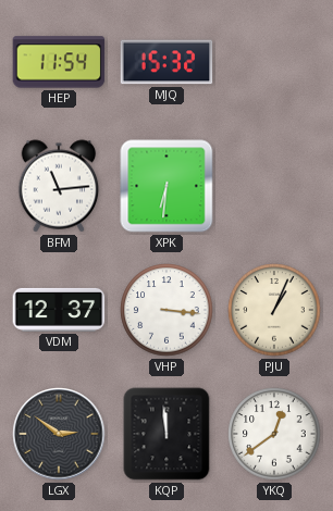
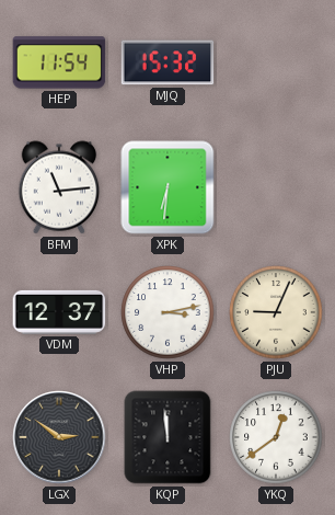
VHP: 3:16 -> 3:13
PJU: 1:04 -> 9:04
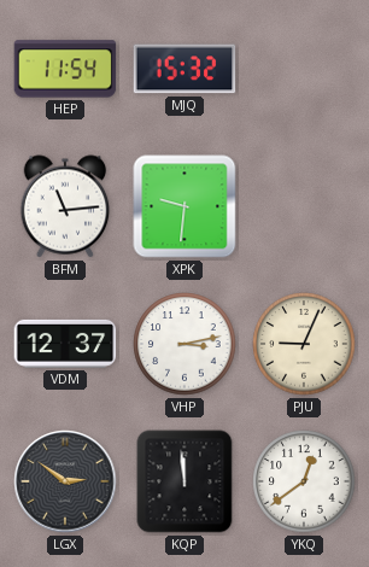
XPK: 6:31 -> 9:31
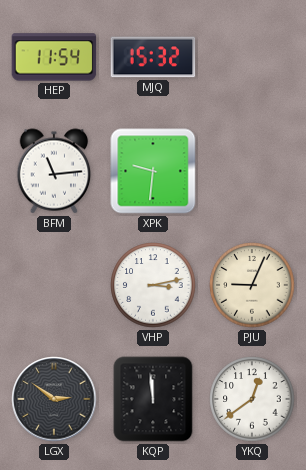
VDM: 12:37 -> none
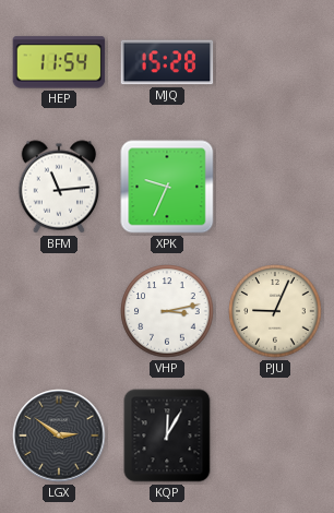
MJQ: 15:32 -> 15:28
XPK: 9:31 -> 9:34
KQP: 11:59 -> 12:05
YKQ: 12:39 -> none
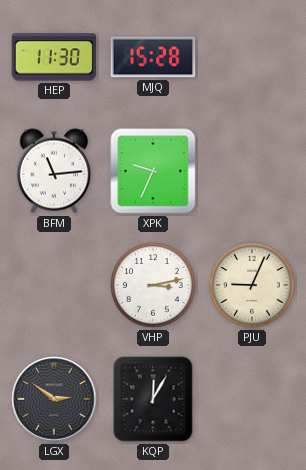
HEP: 11:54 -> 11:30
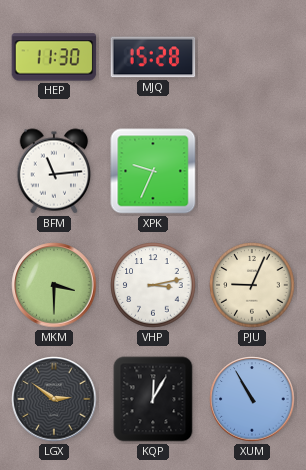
MKM: none -> 3:30
XUM: none -> 10:55
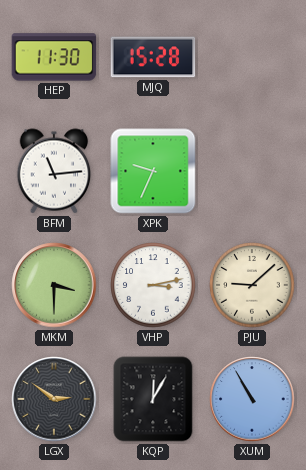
PJU: 9:04 -> 9:08
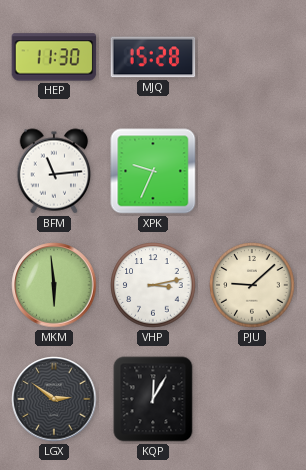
MKM: 3:30 -> 5:59
XUM: 10:55 -> none
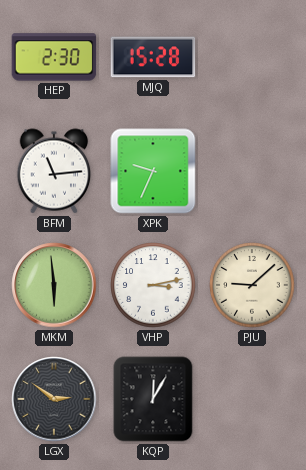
HEP: 11:30 -> 2:30
